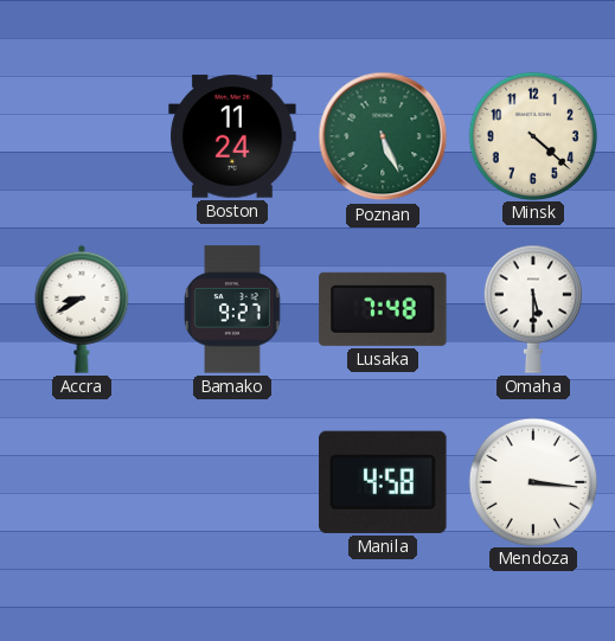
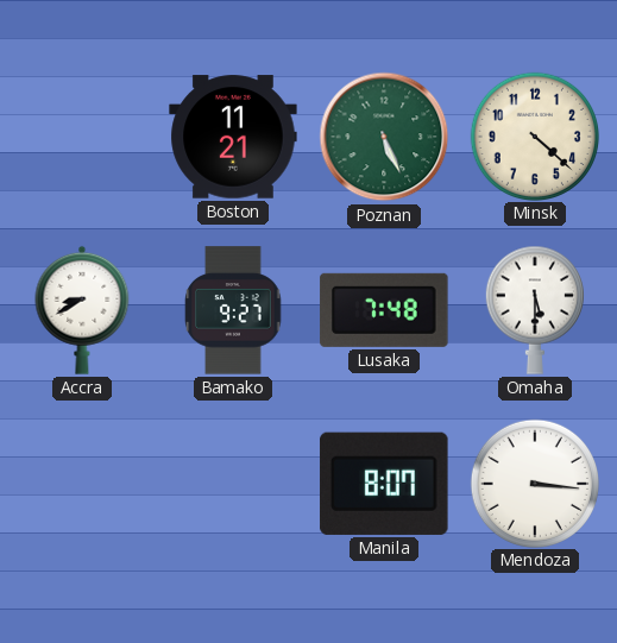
Boston: 11:24 -> 11:21
Manila: 4:58 -> 8:07
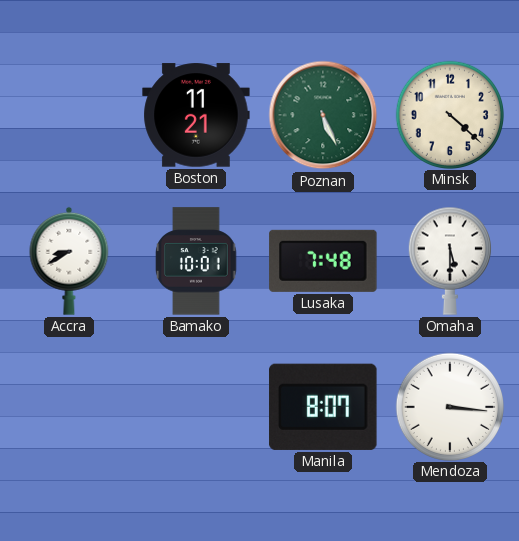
Bamako: 9:27 -> 10:01
